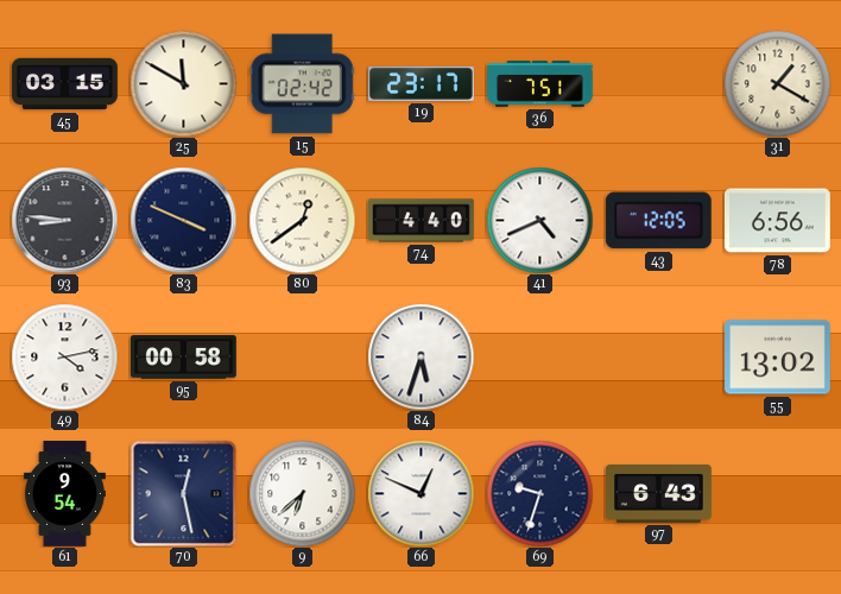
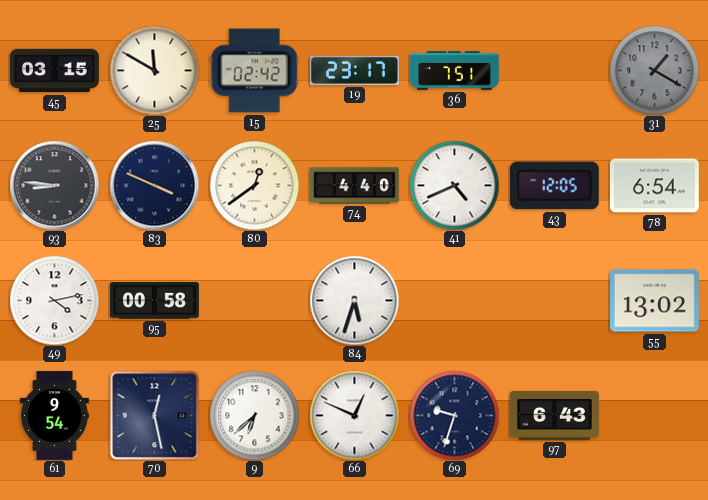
31 dial: cream -> grey
78: 6:56 -> 6:54
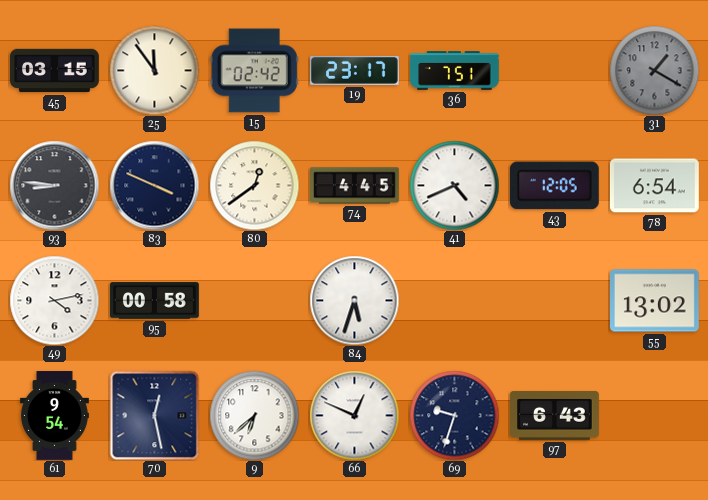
25: 11:50 -> 11:54
74: 4:40 -> 4:45
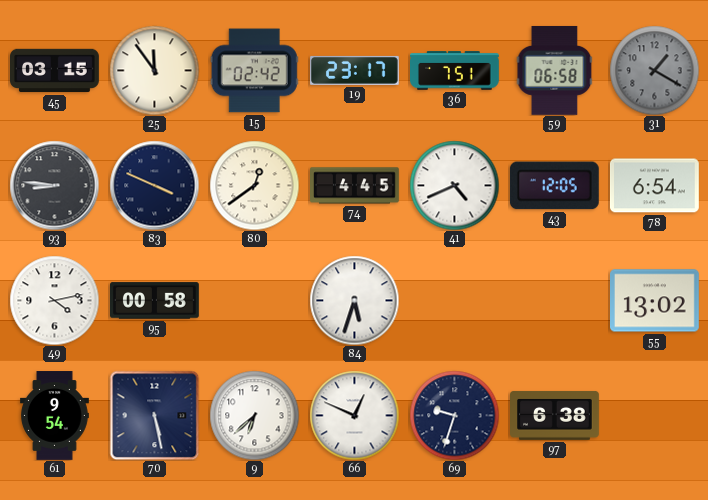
59: none -> 06:58
70: 12:28 -> 5:28
97: 6:43 -> 6:38
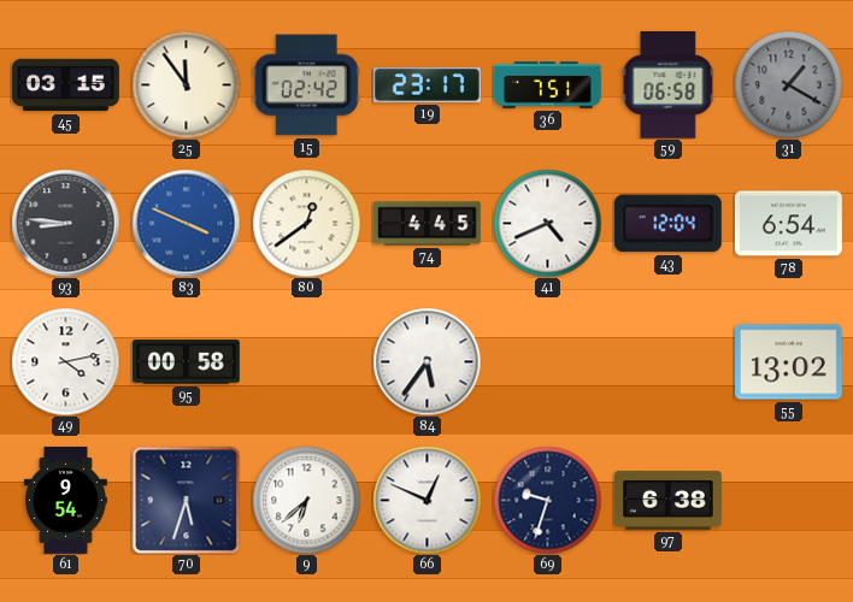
83 dial: navy -> blue
43: 12:05 -> 12:04
84: 5:33 -> 5:36
70: 5:28 -> 5:33
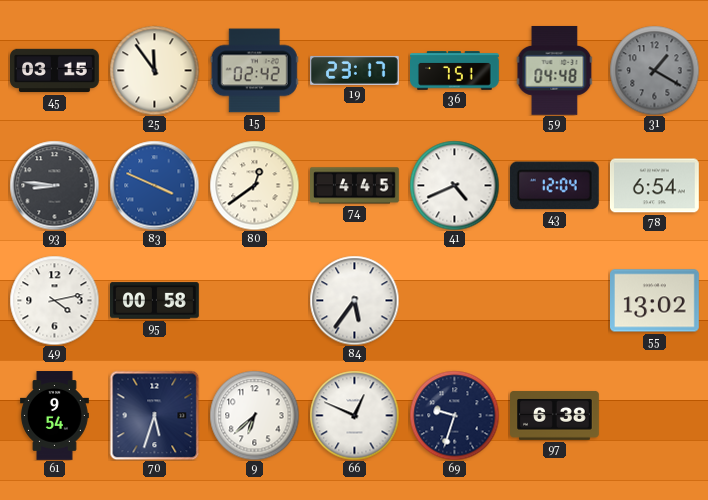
59: 06:58 -> 04:48
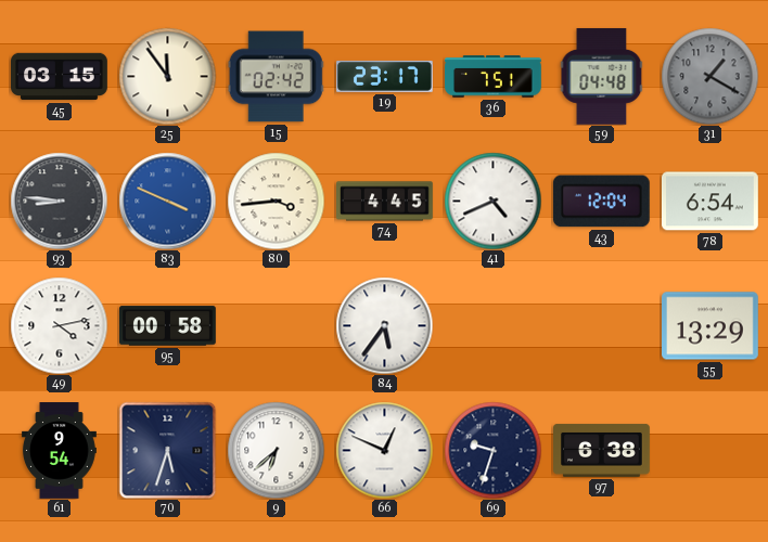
80: 12:39 -> 3:44
55: 13:02 -> 13:29
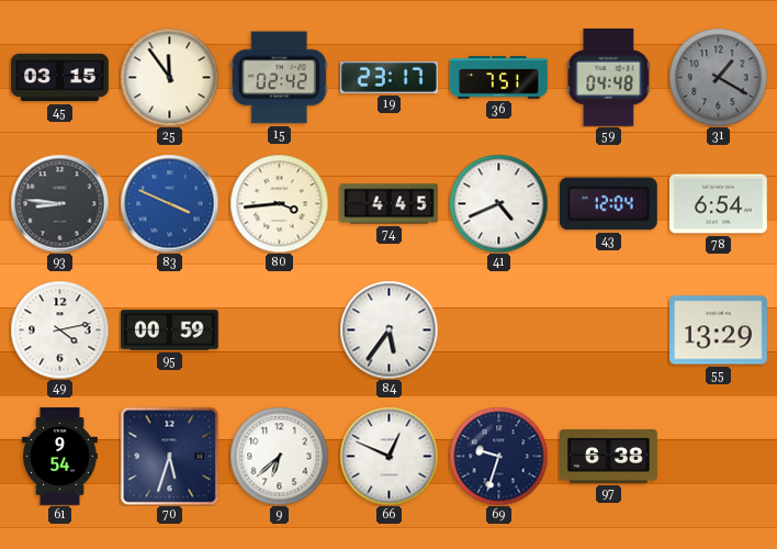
95: 00:58 -> 00:59
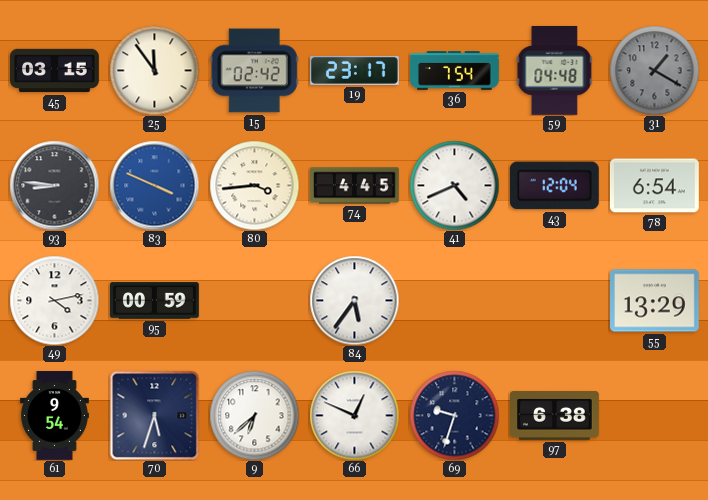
36: 7:51 -> 7:54
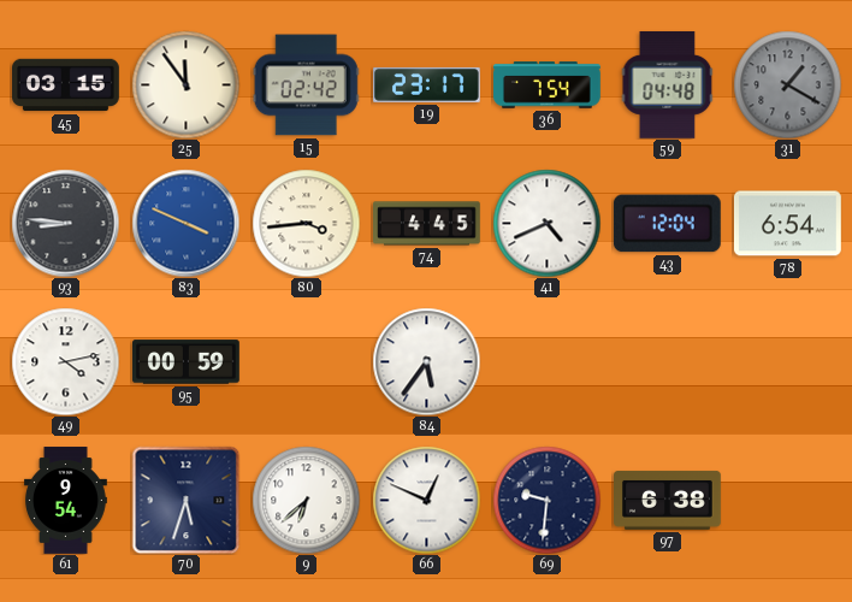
55: 13:29 -> none
69: 9:33 -> 9:31
